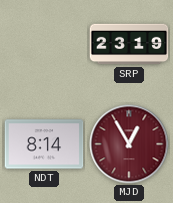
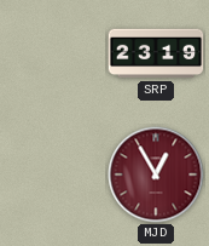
NDT: 8:14 -> none
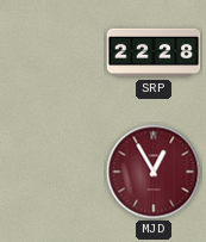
SRP: 23:19 -> 22:28
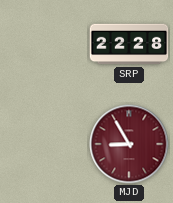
MJD: 12:55 -> 8:55
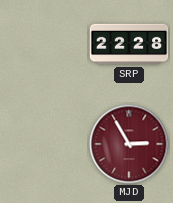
MJD: 8:55 -> 2:55
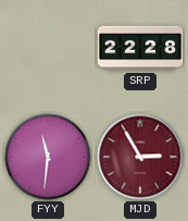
FYY: none -> 11:31
